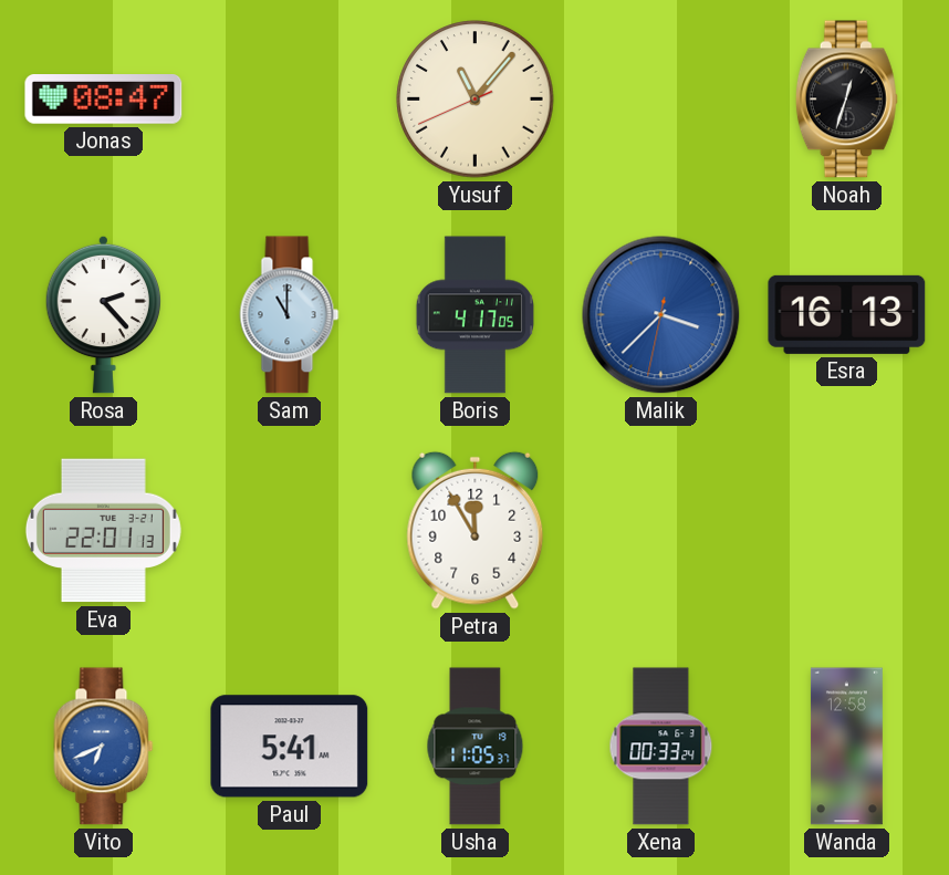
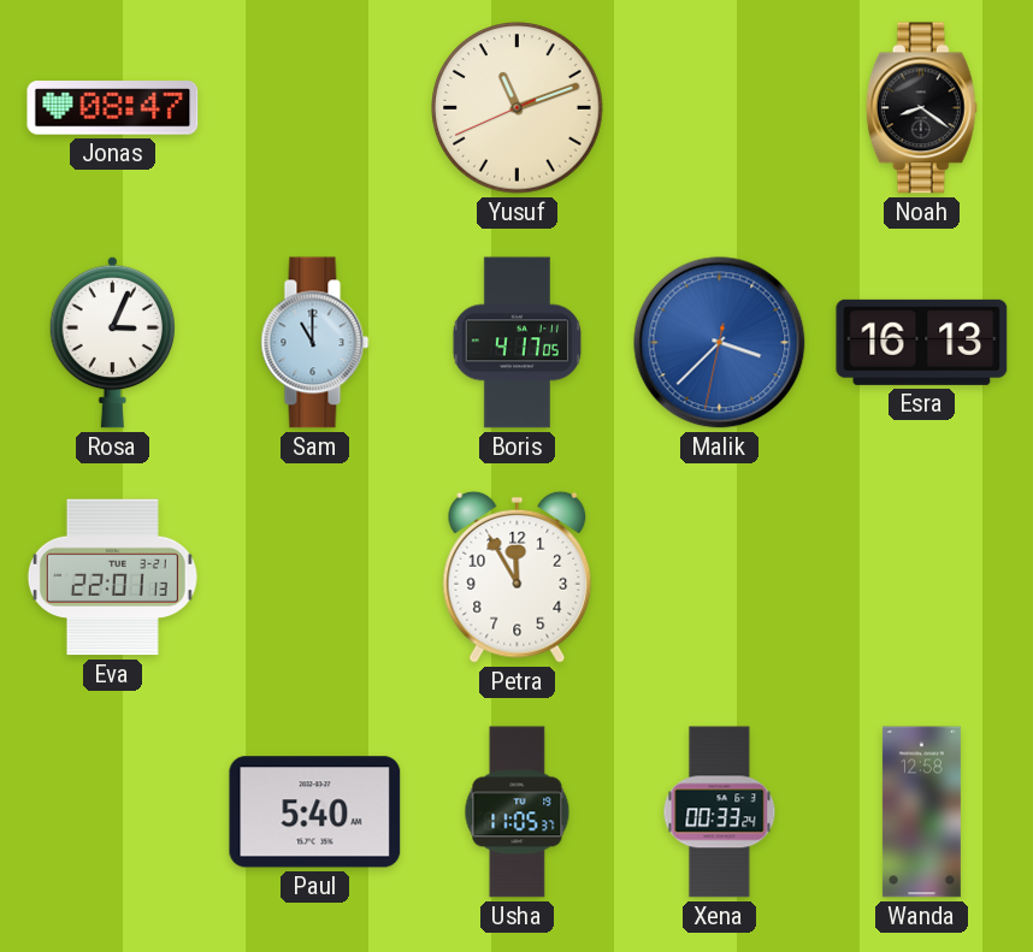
Yusuf: 11:06 -> 11:11
Noah: 12:33 -> 8:21
Rosa: 2:23 -> 3:04
Vito: 6:41 -> none
Paul: 5:41 -> 5:40
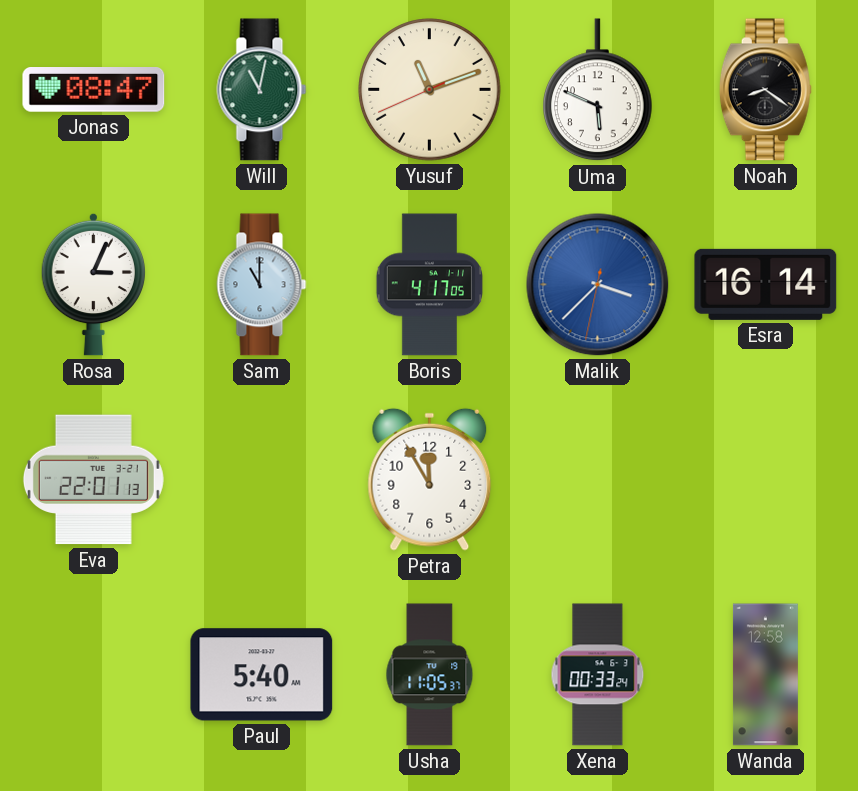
Will: none -> 11:02
Uma: none -> 5:49
Esra: 16:13 -> 16:14
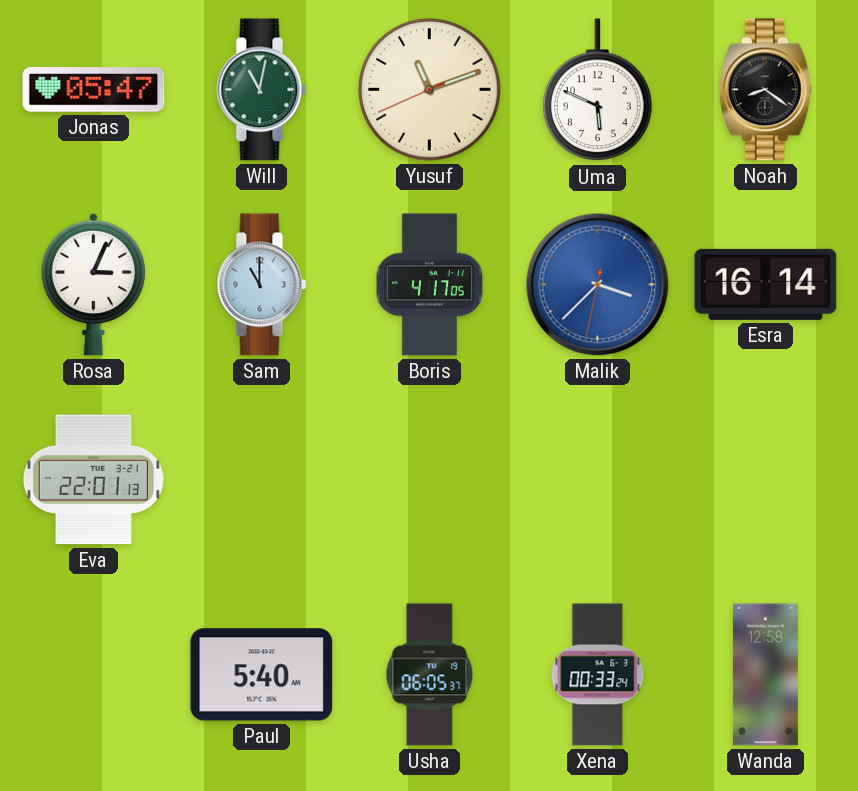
Jonas: 08:47 -> 05:47
Petra: 11:55 -> none
Usha: 11:05 -> 06:05
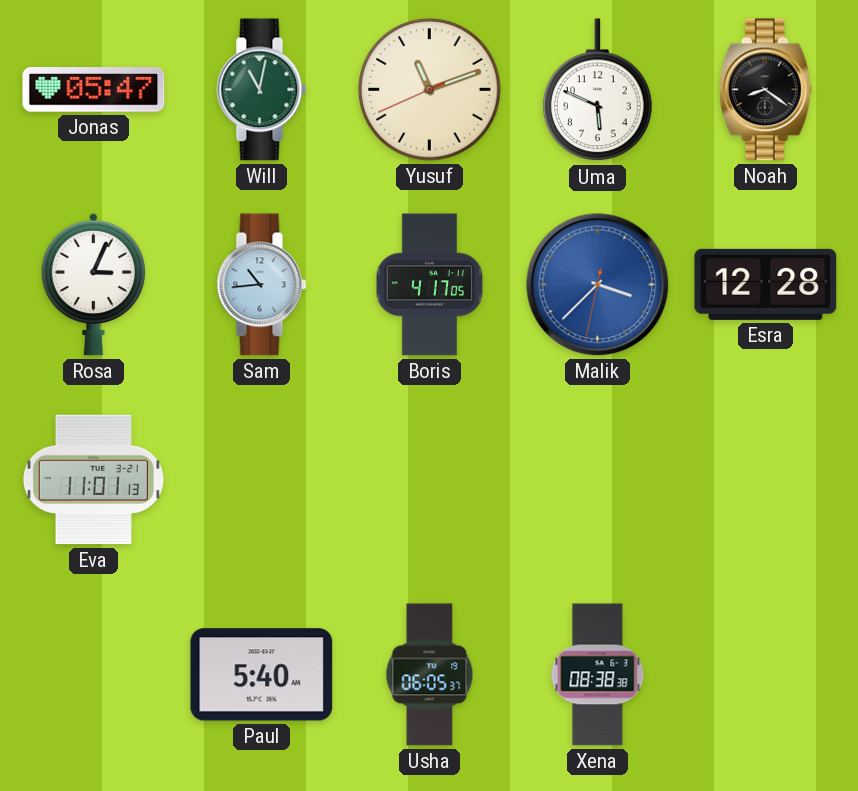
Sam: 11:00 -> 10:44
Esra: 16:14 -> 12:28
Eva: 22:01 -> 11:01
Xena: 00:33 -> 08:38
Wanda: 12:58 -> none
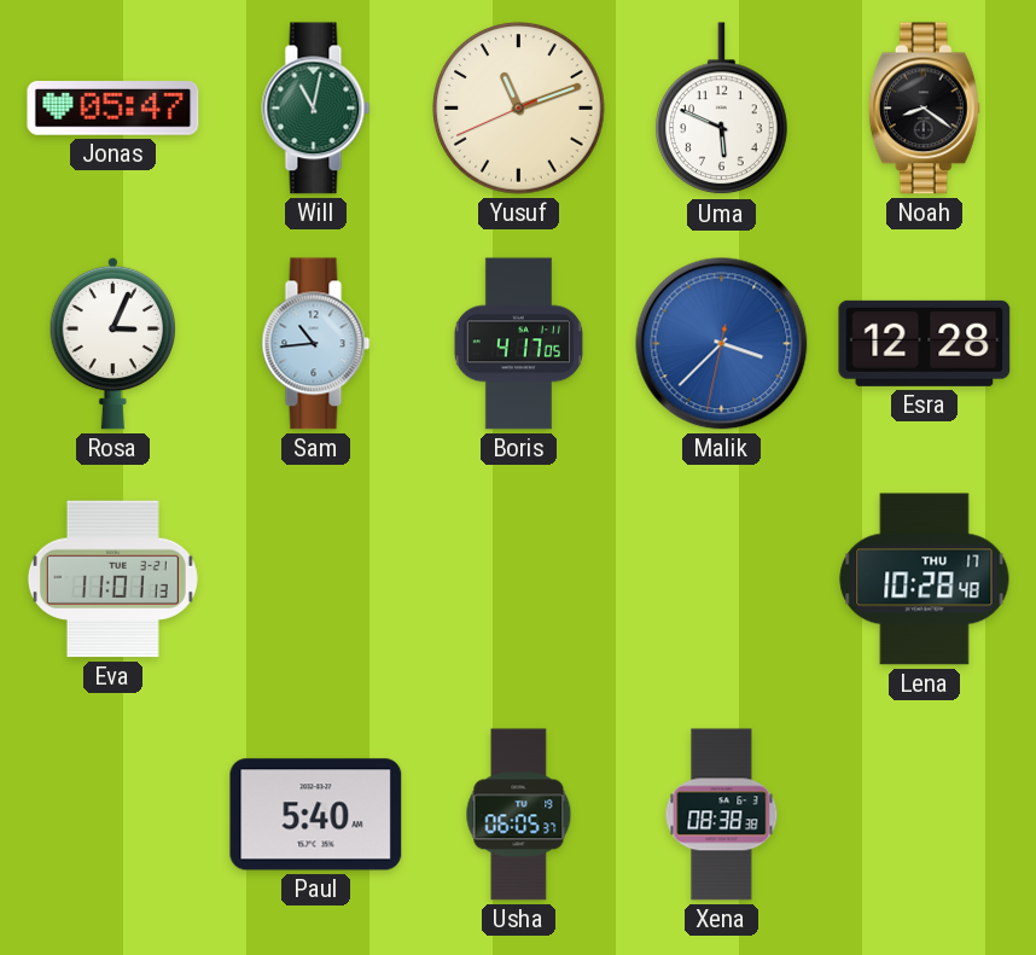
Lena: none -> 10:28
